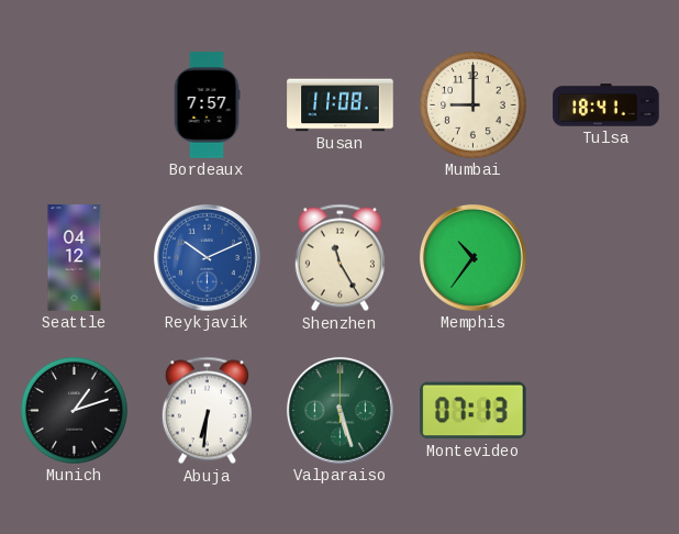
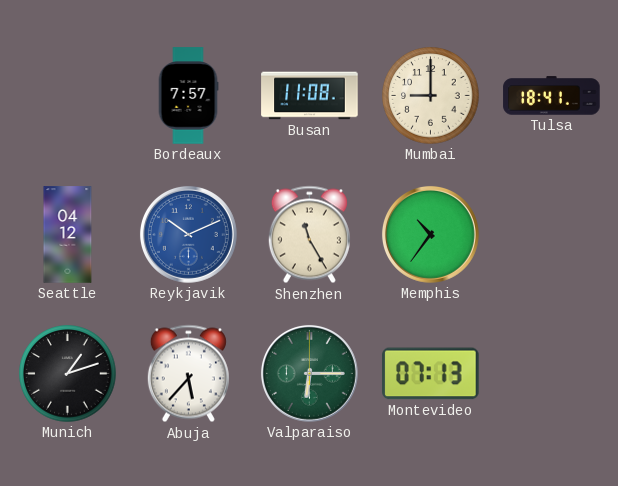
Abuja: 6:31 -> 5:37
Valparaiso: 5:27 -> 6:15
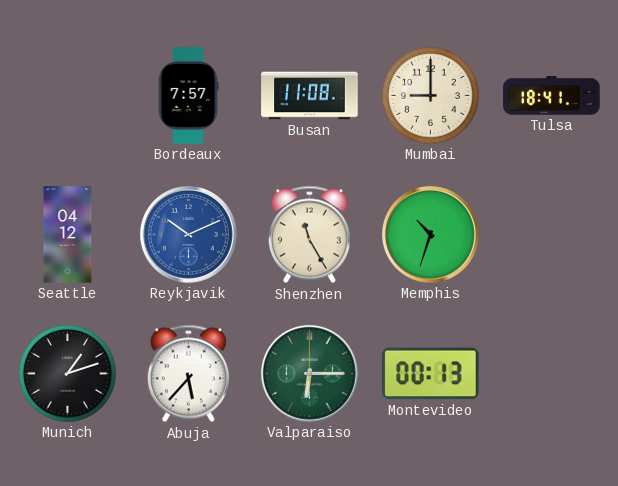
Memphis: 10:36 -> 10:33
Montevideo: 07:13 -> 00:13
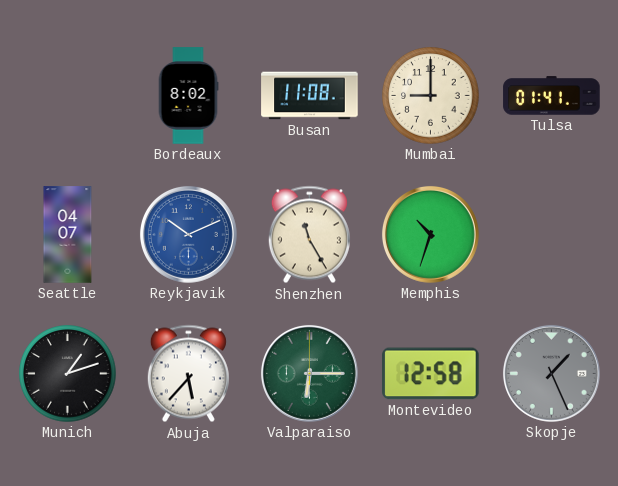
Bordeaux: 7:57 -> 8:02
Tulsa: 18:41 -> 01:41
Seattle: 04:12 -> 04:07
Montevideo: 00:13 -> 12:58
Skopje: none -> 1:26
